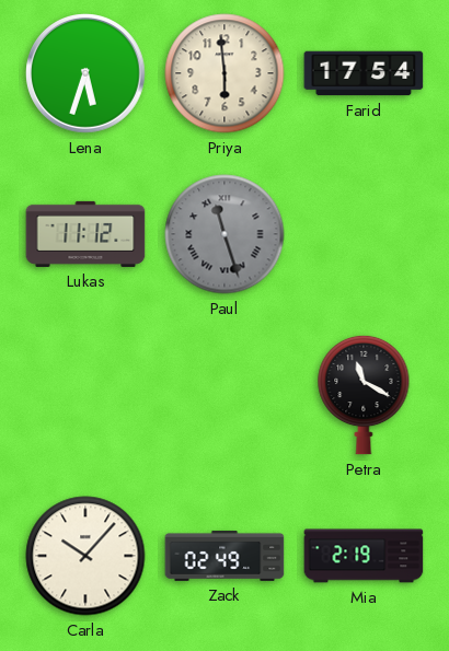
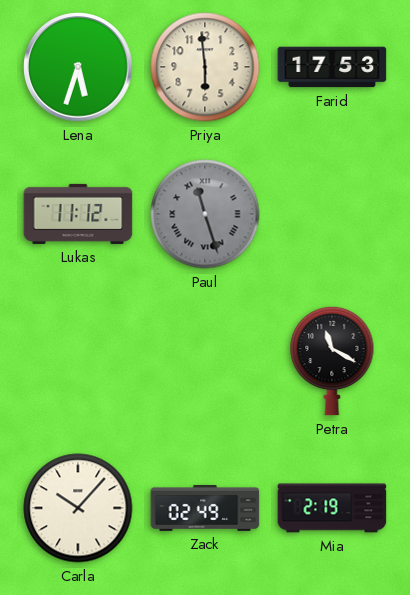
Farid: 17:54 -> 17:53
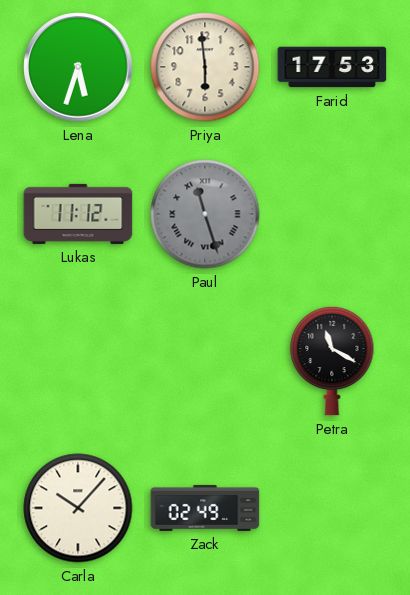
Mia: 2:19 -> none
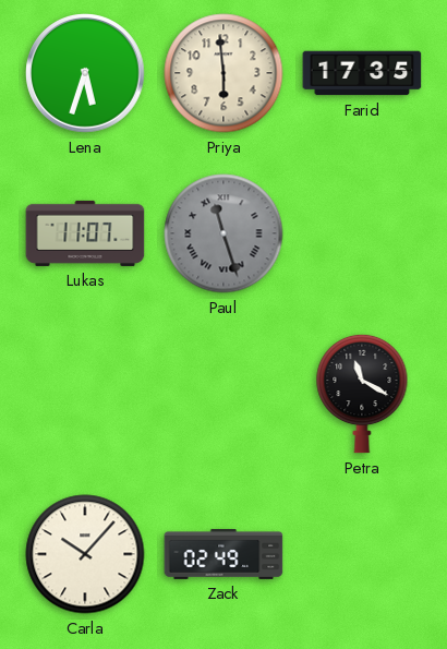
Farid: 17:53 -> 17:35
Lukas: 11:12 -> 11:07
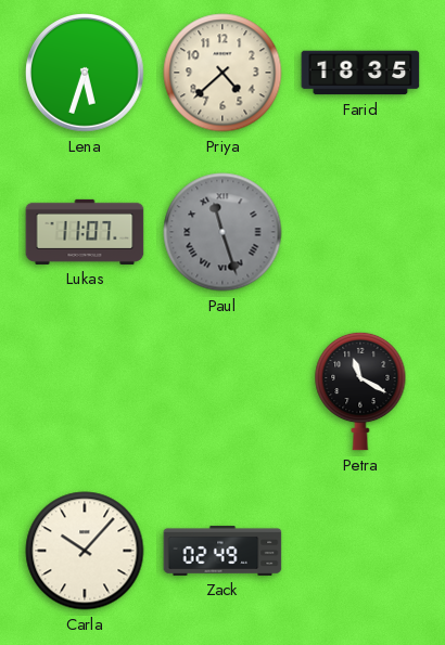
Priya: 5:59 -> 4:38
Farid: 17:35 -> 18:35
